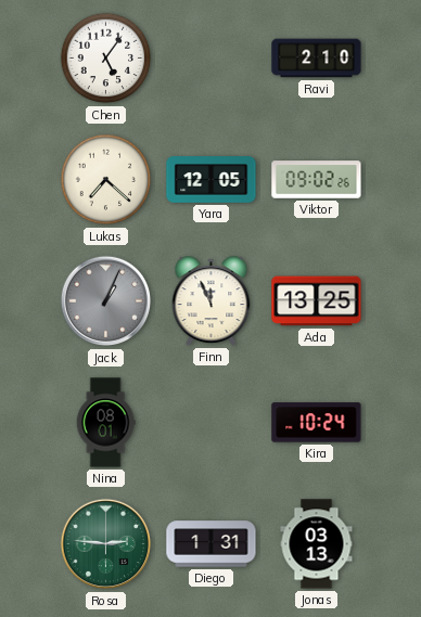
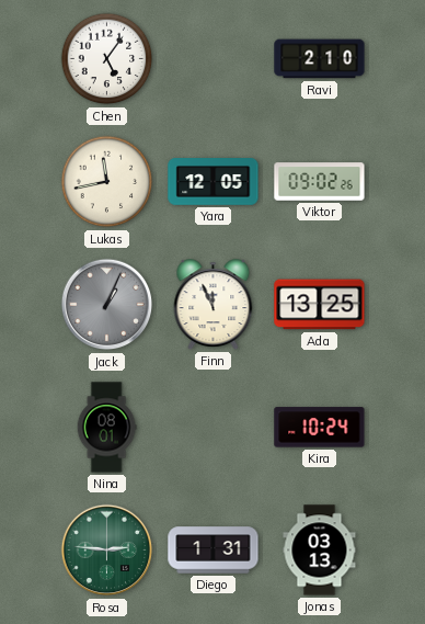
Lukas: 7:22 -> 11:43
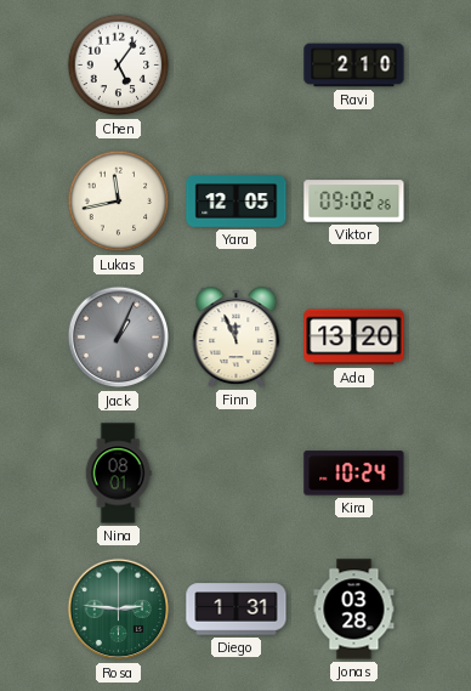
Ada: 13:25 -> 13:20
Jonas: 03:13 -> 03:28
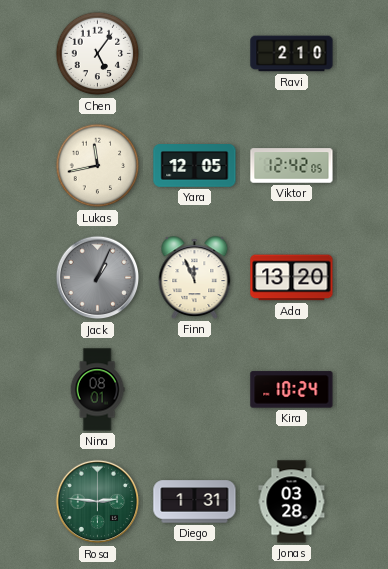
Viktor: 09:02 -> 12:42
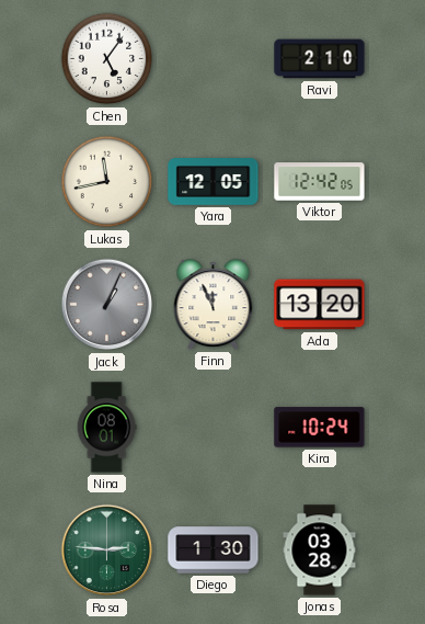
Diego: 1:31 -> 1:30
